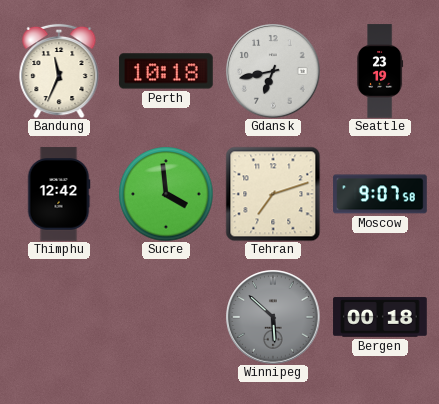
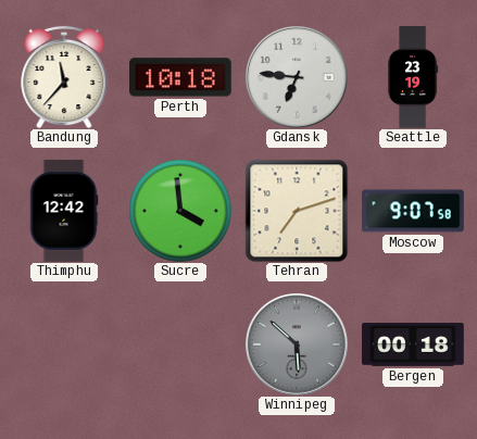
Bandung: 11:34 -> 11:37
Gdansk: 6:43 -> 6:46
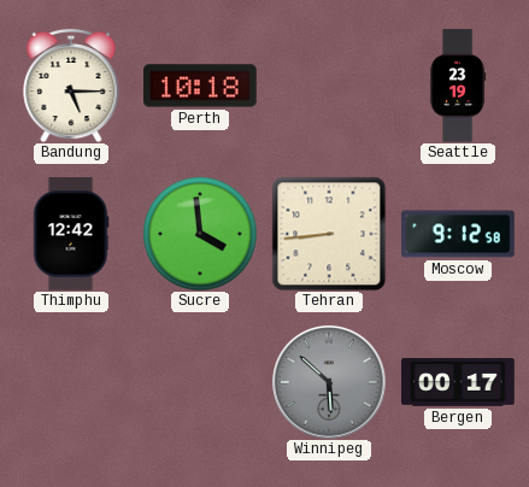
Bandung: 11:37 -> 5:15
Gdansk: 6:46 -> none
Tehran: 7:12 -> 8:44
Moscow: 9:07 -> 9:12
Bergen: 00:18 -> 00:17
